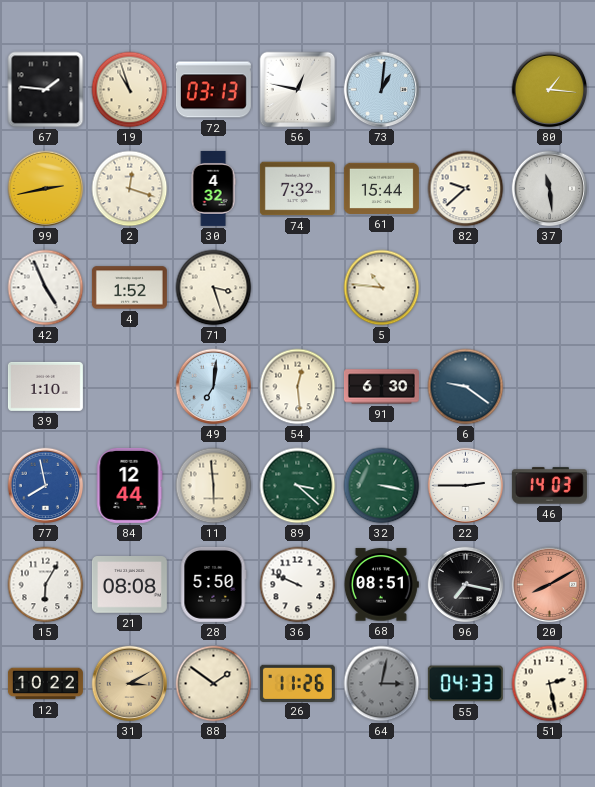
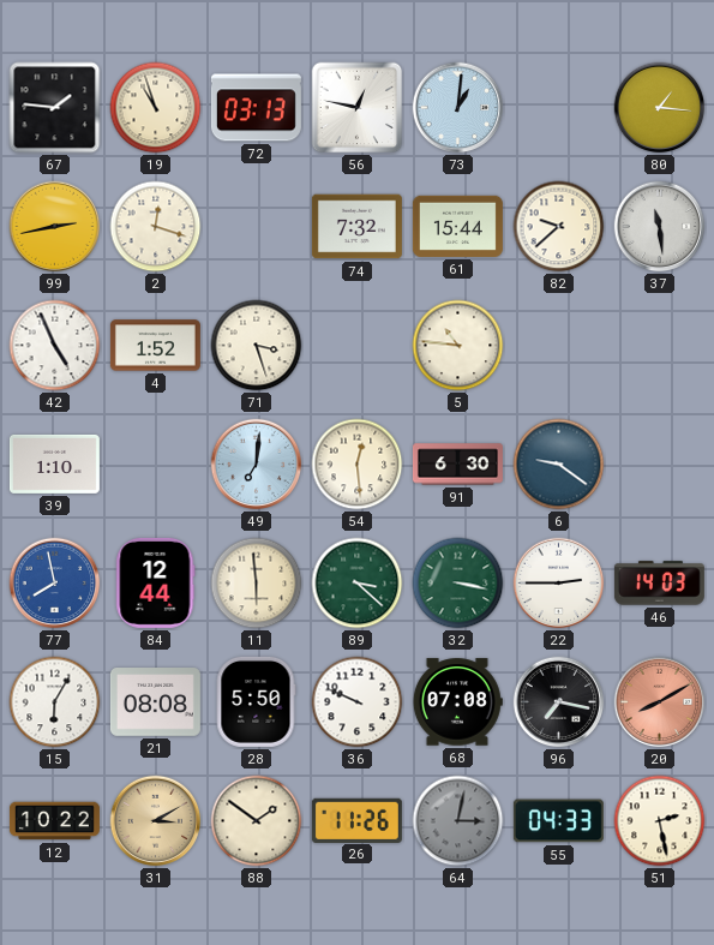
30: 4:32 -> none
68: 08:51 -> 07:08
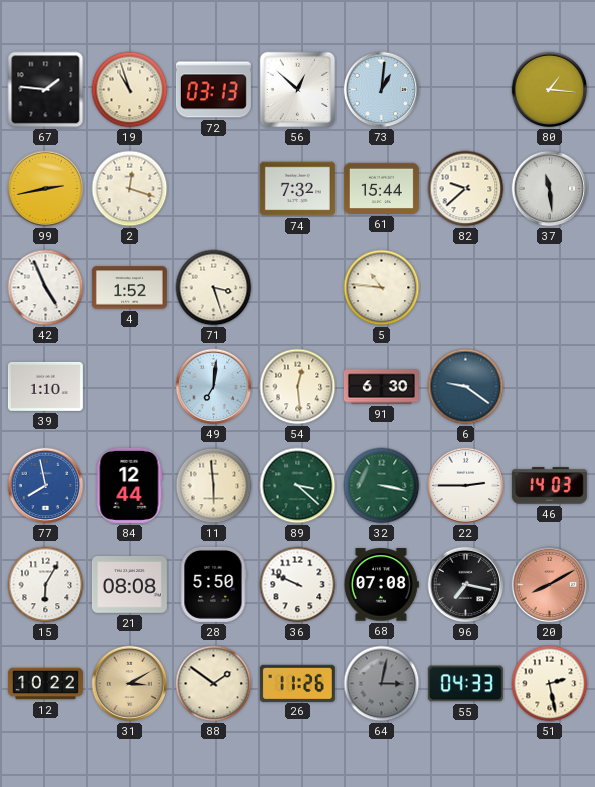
56: 12:47 -> 12:52
